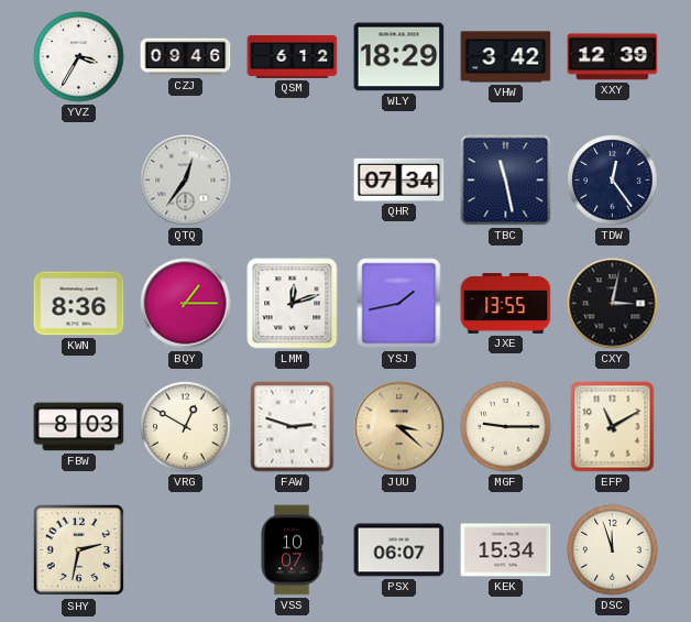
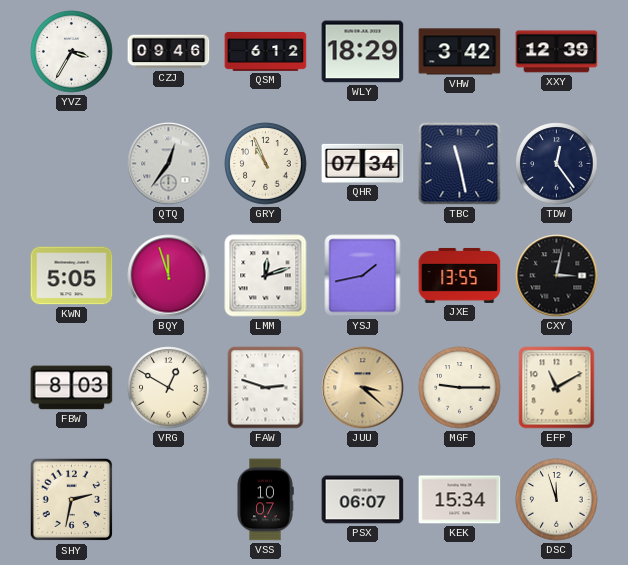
GRY: none -> 10:56
KWN: 8:36 -> 5:05
BQY: 1:15 -> 11:57
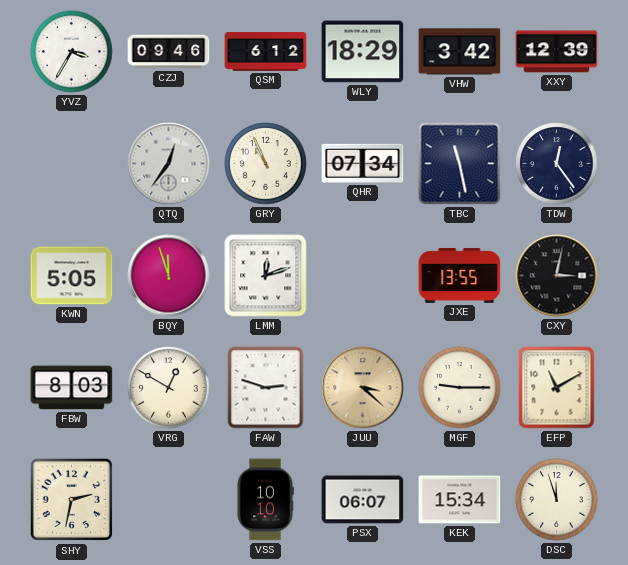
YSJ: 1:43 -> none
VSS: 10:07 -> 10:10
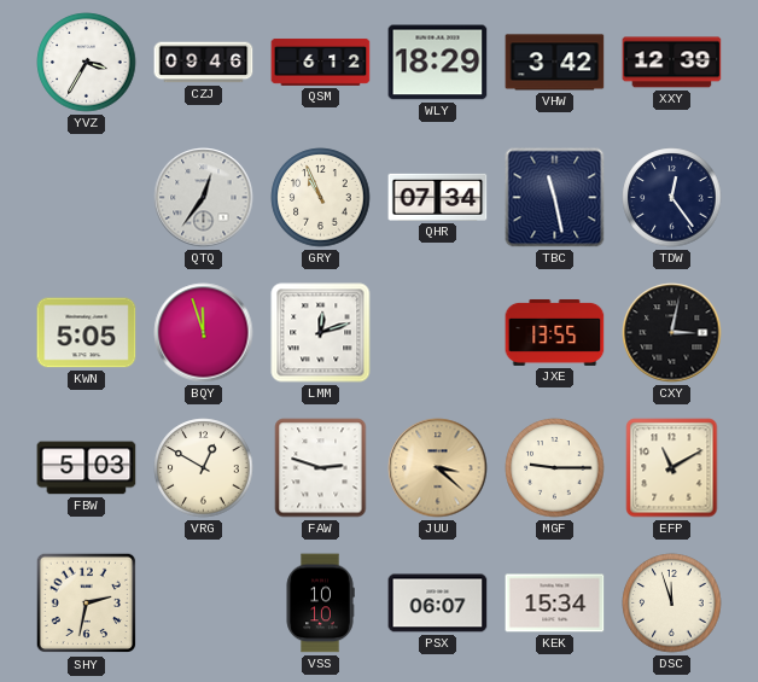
FBW: 8:03 -> 5:03
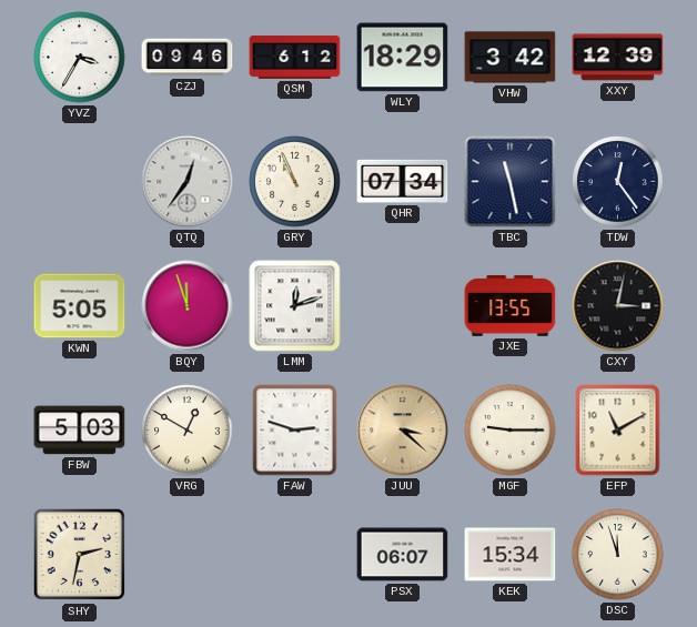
VSS: 10:10 -> none
